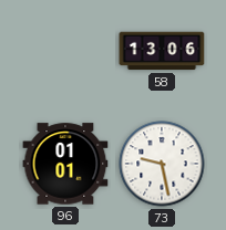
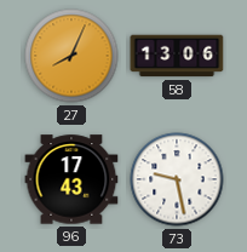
27: none -> 8:04
96: 01:01 -> 17:43
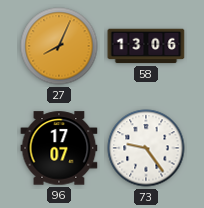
96: 17:43 -> 17:07
73: 9:28 -> 9:24
